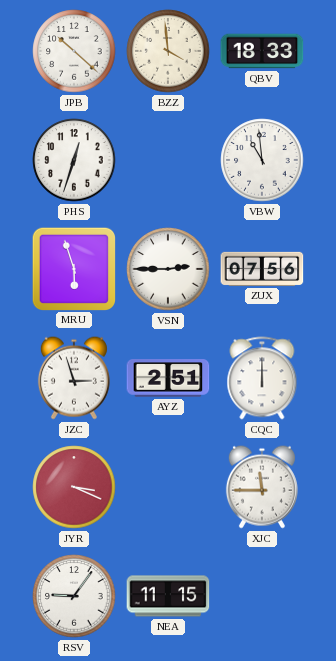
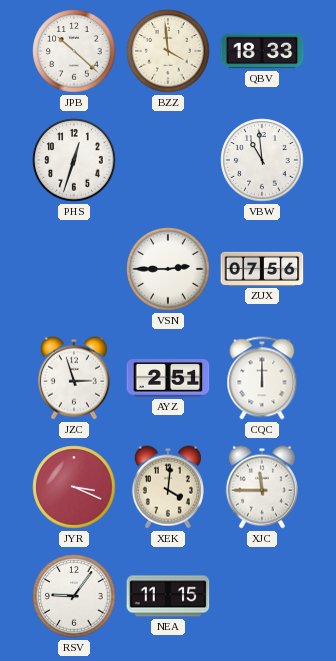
MRU: 5:57 -> none
XEK: none -> 4:01
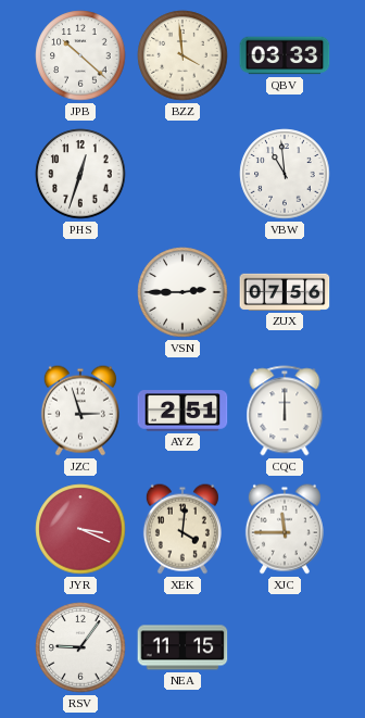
QBV: 18:33 -> 03:33
